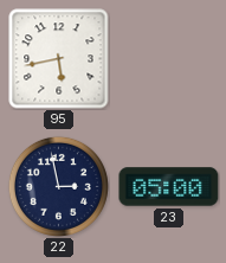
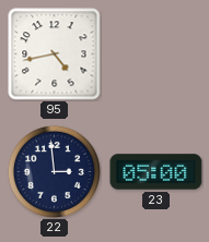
95: 5:43 -> 4:43
22: 2:58 -> 2:59
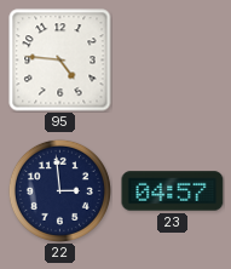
95: 4:43 -> 4:46
23: 05:00 -> 04:57
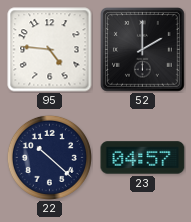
52: none -> 2:00
22: 2:59 -> 10:22
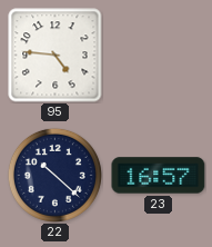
52: 2:00 -> none
23: 04:57 -> 16:57
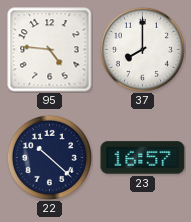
37: none -> 8:00
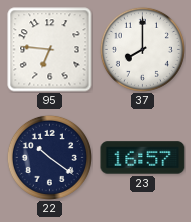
95: 4:46 -> 6:46
22: 10:22 -> 10:21
